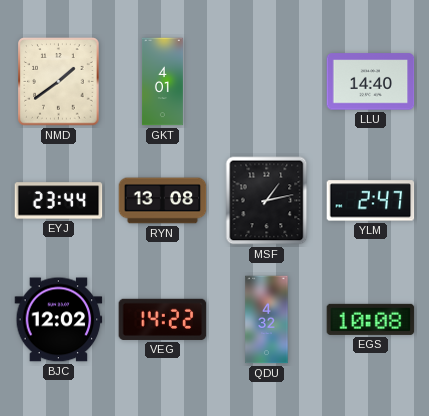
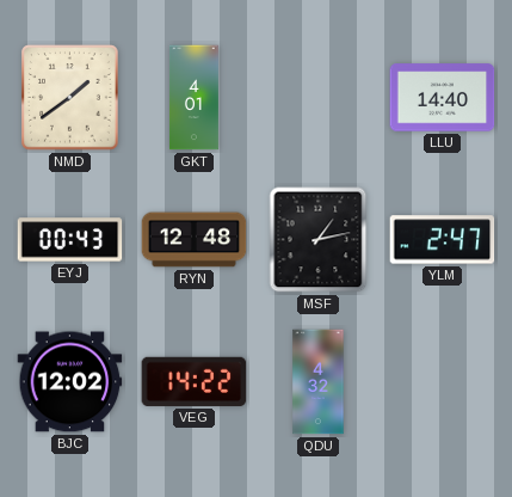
EYJ: 23:44 -> 00:43
RYN: 13:08 -> 12:48
EGS: 10:08 -> none
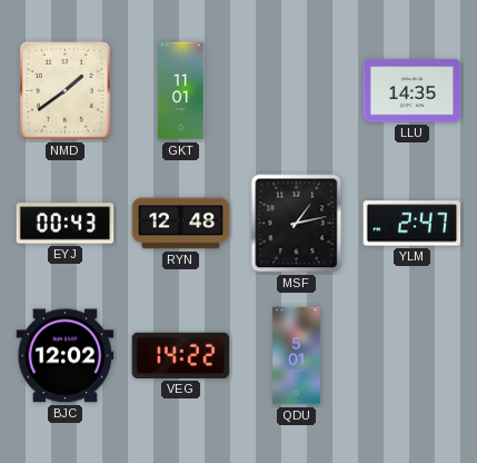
GKT: 4:01 -> 11:01
LLU: 14:40 -> 14:35
QDU: 4:32 -> 5:01
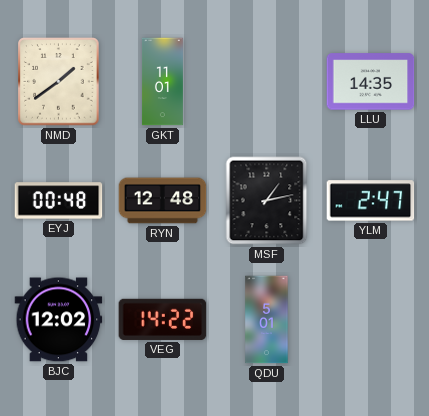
EYJ: 00:43 -> 00:48
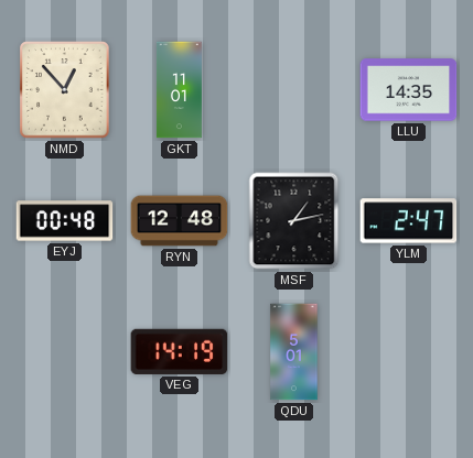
NMD: 1:39 -> 12:53
BJC: 12:02 -> none
VEG: 14:22 -> 14:19
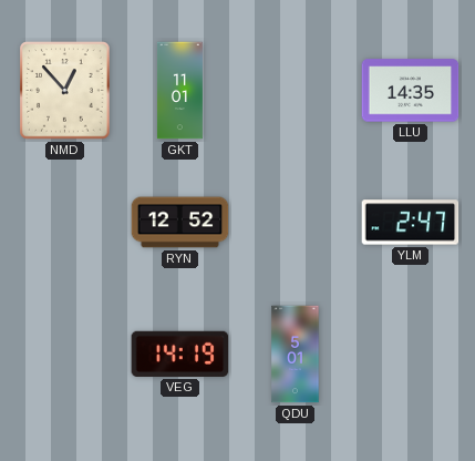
EYJ: 00:48 -> none
RYN: 12:48 -> 12:52
MSF: 1:13 -> none
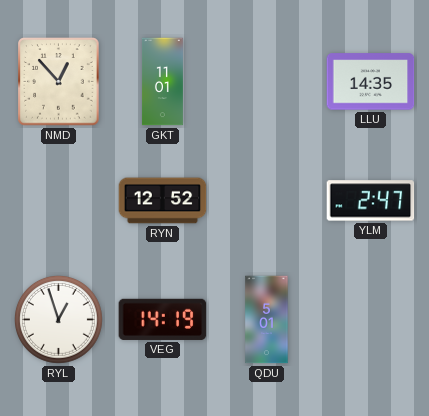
RYL: none -> 12:57
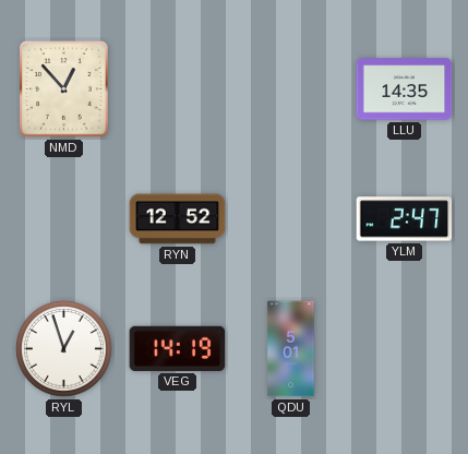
GKT: 11:01 -> none
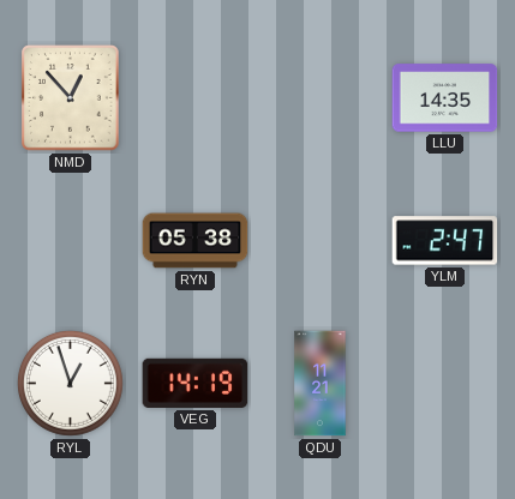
RYN: 12:52 -> 05:38
QDU: 5:01 -> 11:21
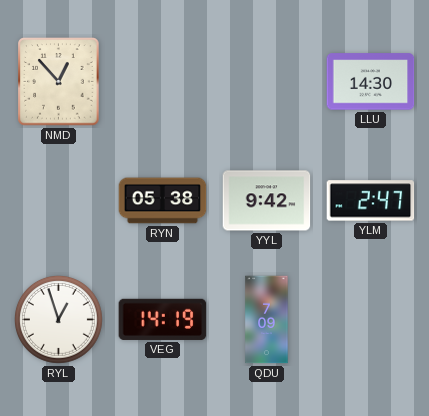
LLU: 14:35 -> 14:30
YYL: none -> 9:42
QDU: 11:21 -> 7:09
